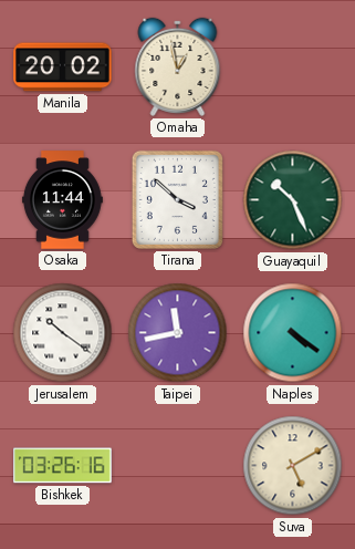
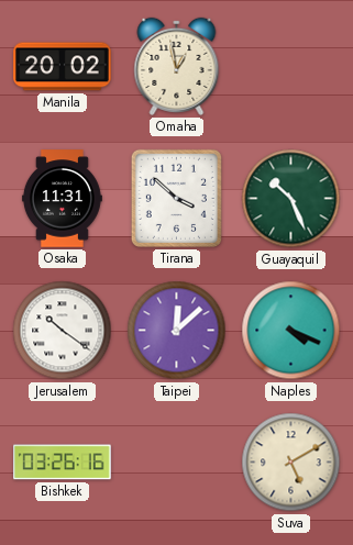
Osaka: 11:44 -> 11:31
Taipei: 11:43 -> 12:08
Naples: 4:21 -> 4:19
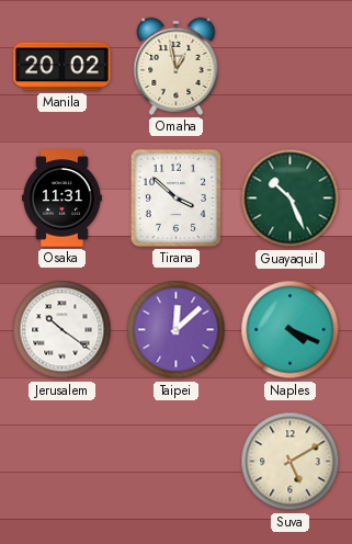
Bishkek: 03:26 -> none
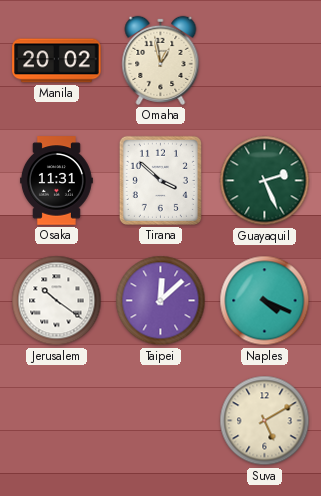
Guayaquil: 10:26 -> 2:26
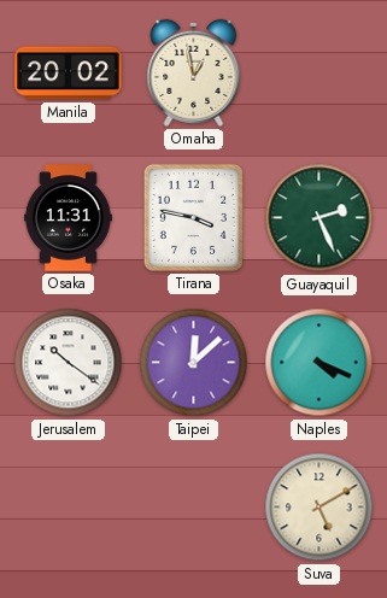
Tirana: 3:52 -> 3:47
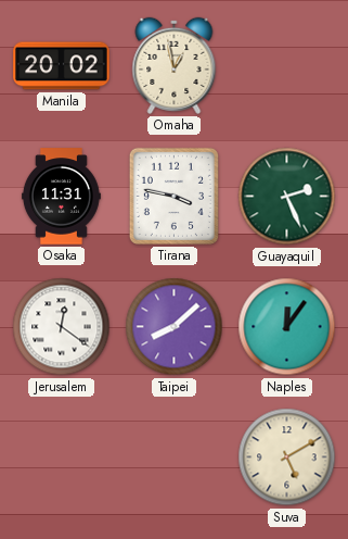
Jerusalem: 10:21 -> 12:21
Taipei: 12:08 -> 8:08
Naples: 4:19 -> 12:06
